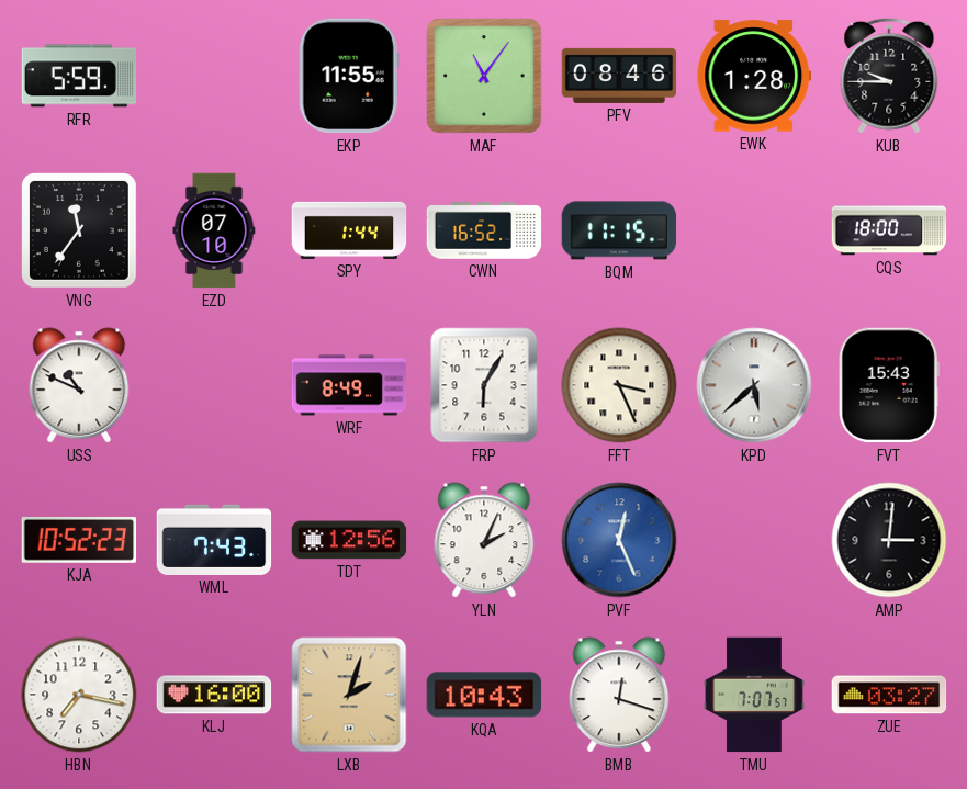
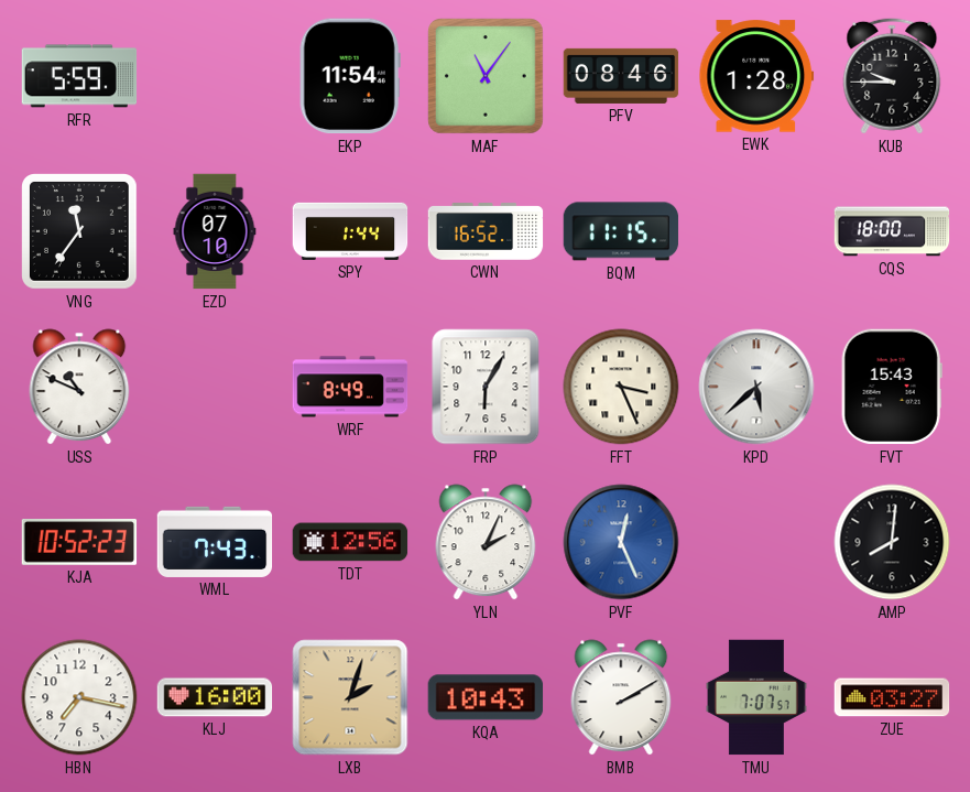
EKP: 11:55 -> 11:54
AMP: 3:01 -> 8:01
BMB: 12:18 -> 2:10
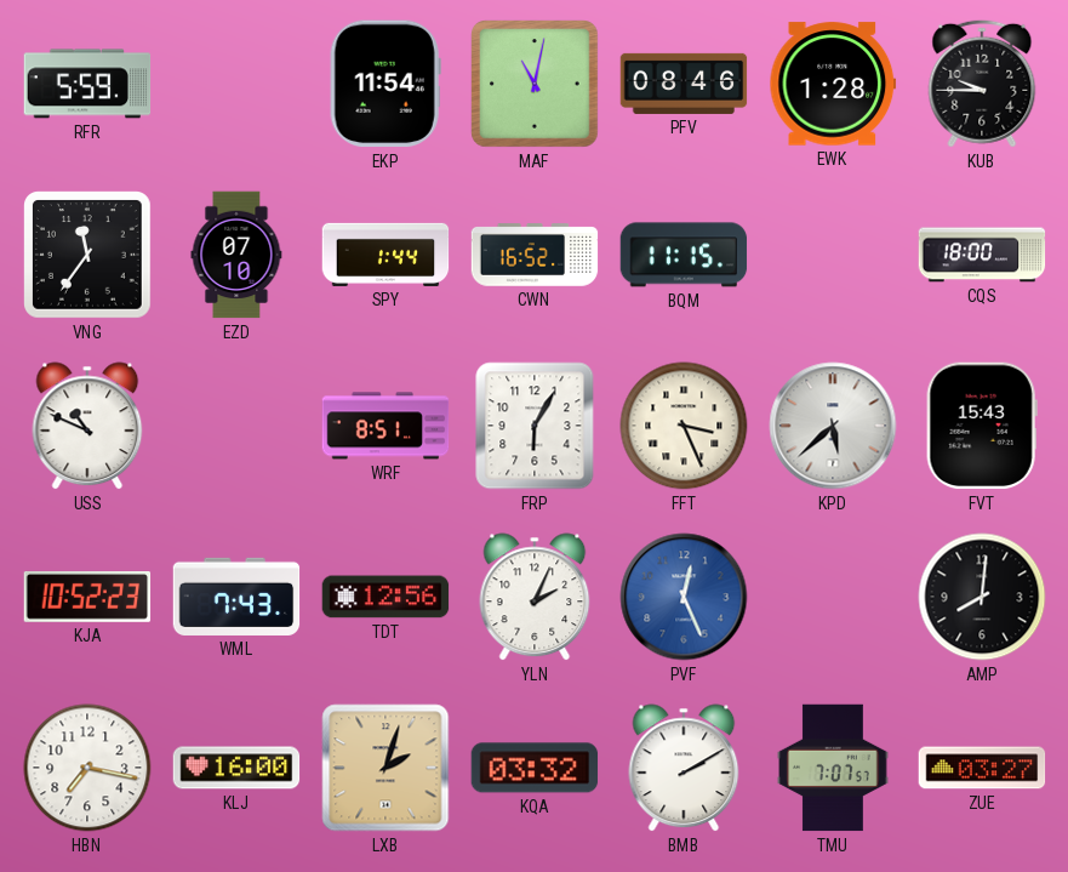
MAF: 11:06 -> 11:02
WRF: 8:49 -> 8:51
KQA: 10:43 -> 03:32
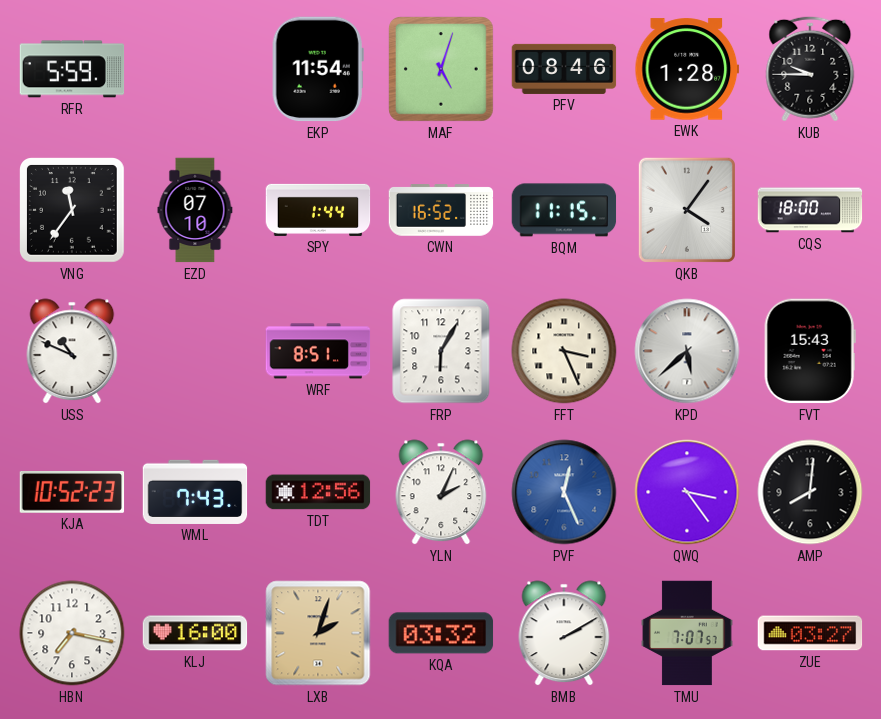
MAF: 11:02 -> 5:03
QKB: none -> 4:06
QWQ: none -> 3:24
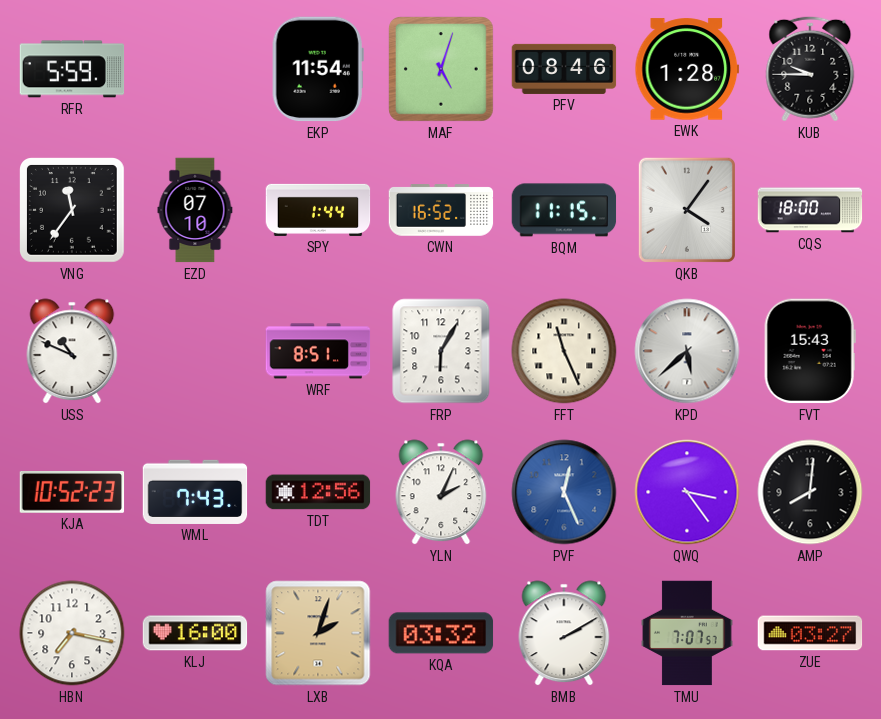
FFT: 3:26 -> 11:26
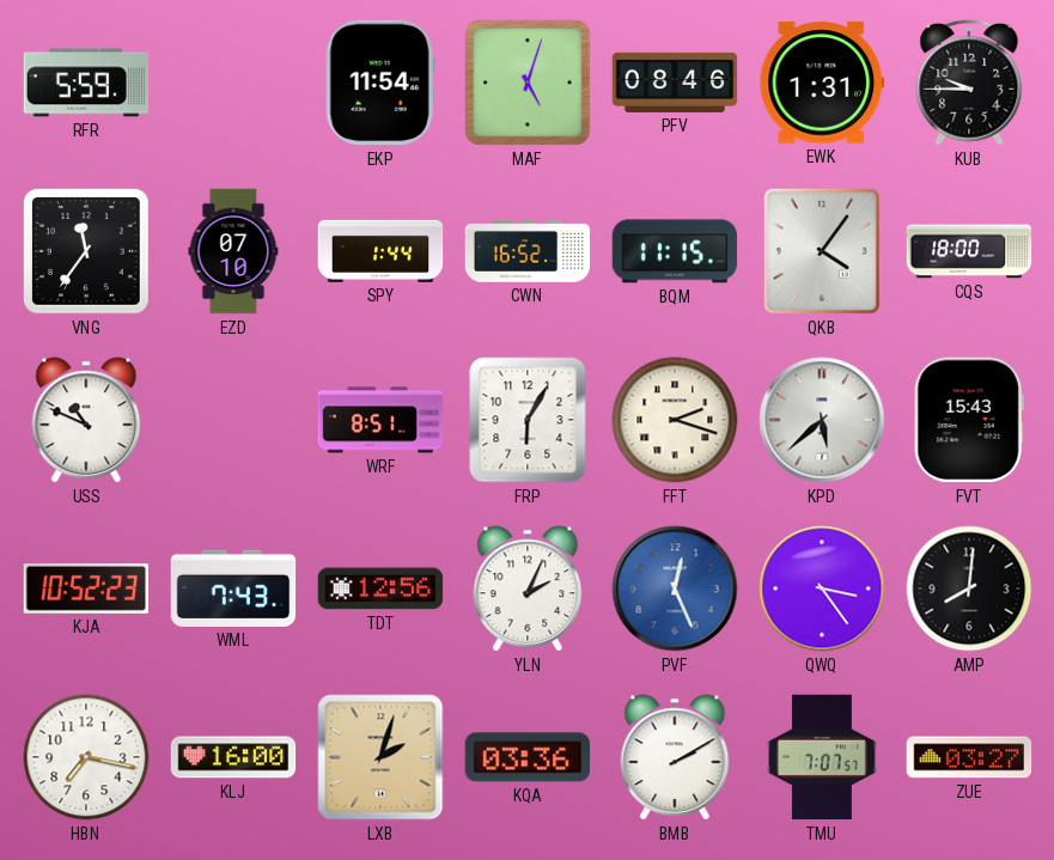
EWK: 1:28 -> 1:31
FFT: 11:26 -> 2:18
KQA: 03:32 -> 03:36
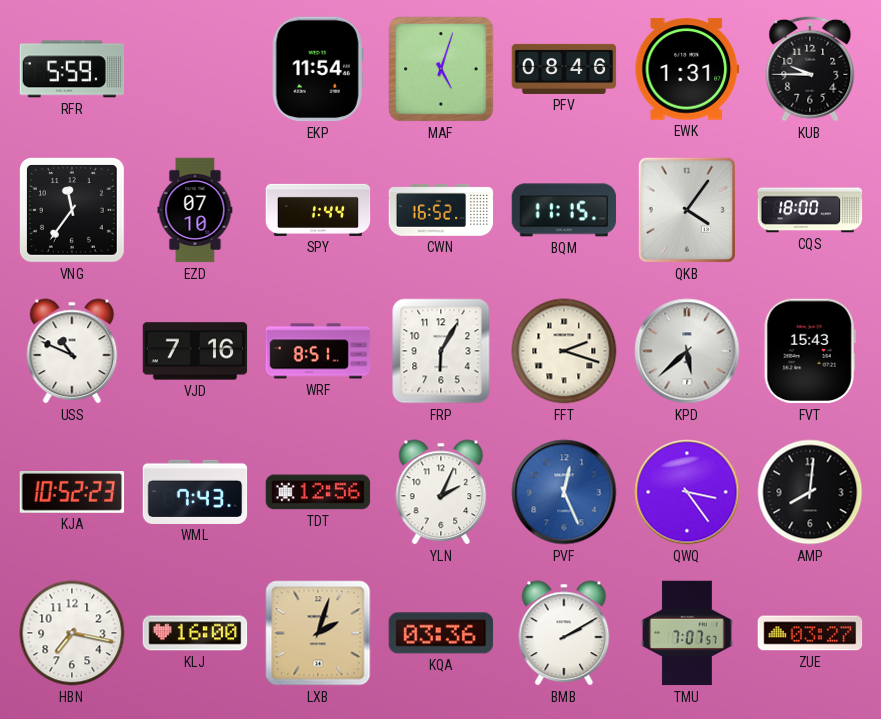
VJD: none -> 7:16
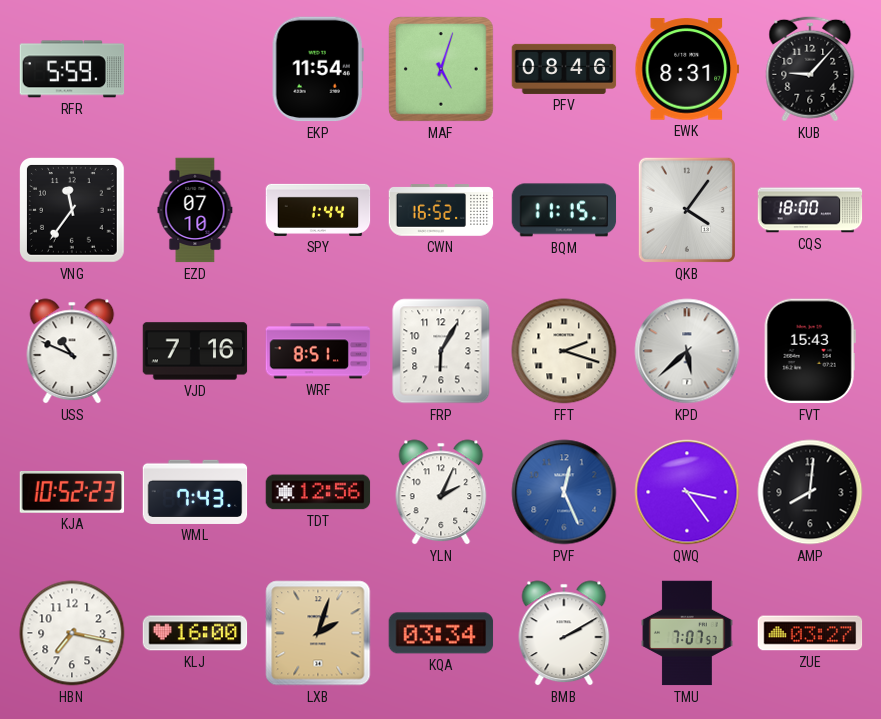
EWK: 1:31 -> 8:31
KUB: 9:45 -> 9:07
KQA: 03:36 -> 03:34
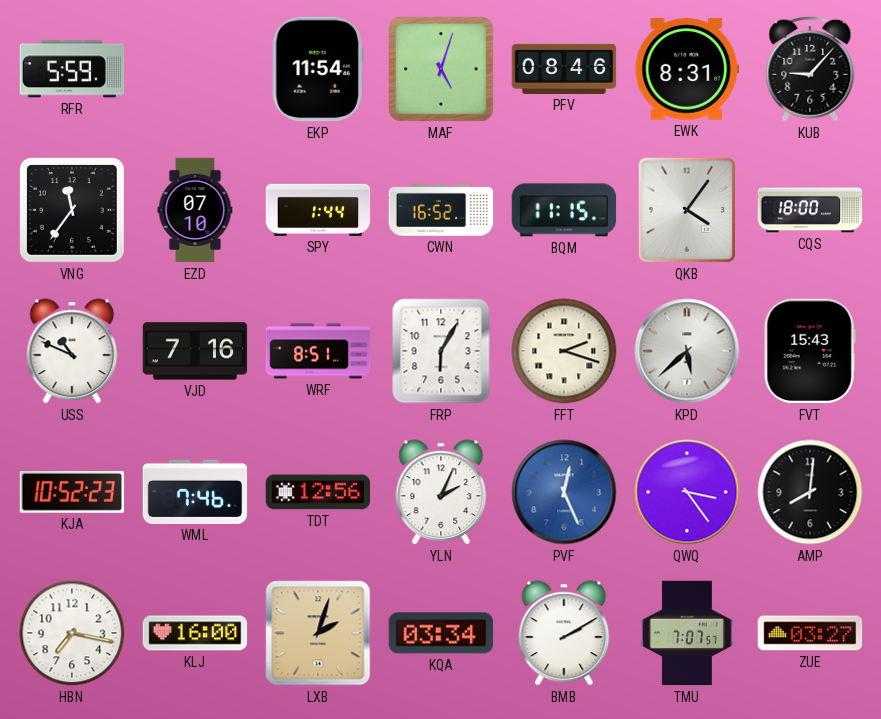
WML: 7:43 -> 7:46
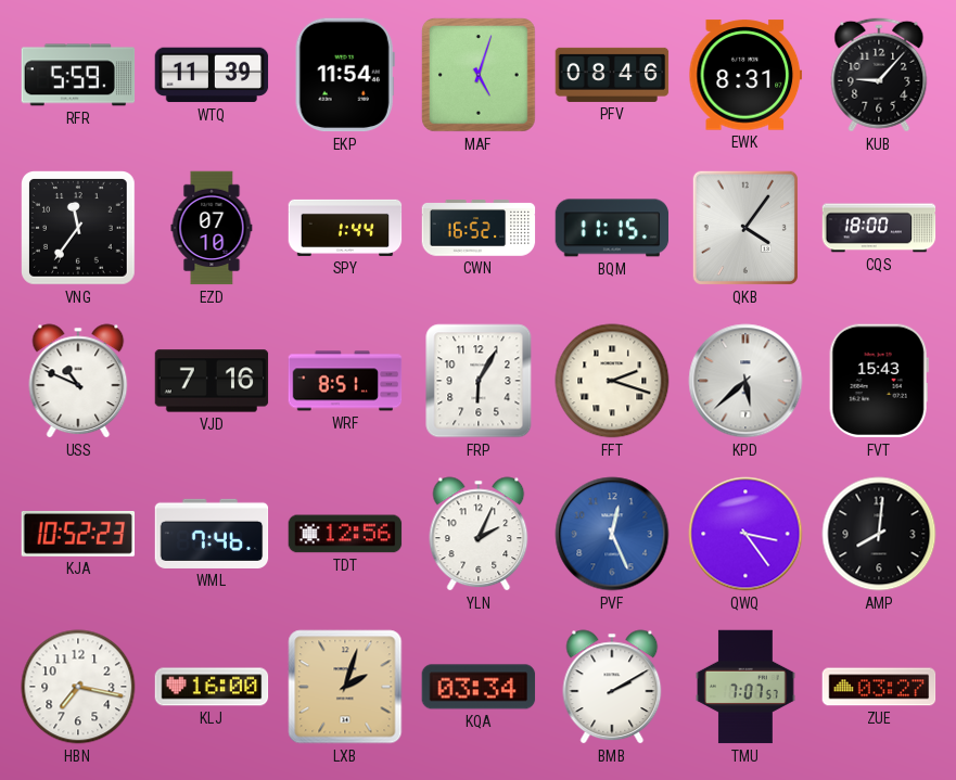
WTQ: none -> 11:39
